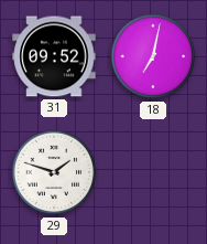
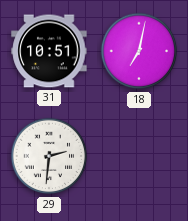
31: 09:52 -> 10:51
29: 1:48 -> 2:31
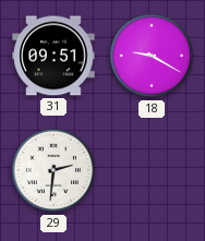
31: 10:51 -> 09:51
18: 7:02 -> 9:20
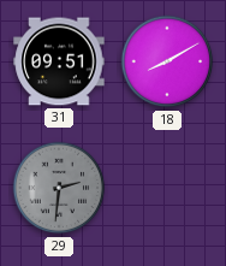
18: 9:20 -> 8:10
29 dial: white -> grey
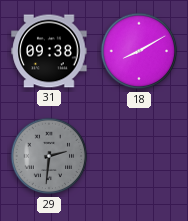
31: 09:51 -> 09:38
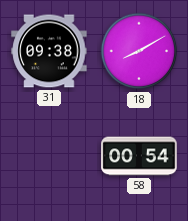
29: 2:31 -> none
58: none -> 00:54
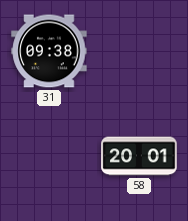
18: 8:10 -> none
58: 00:54 -> 20:01
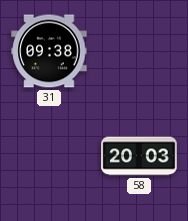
58: 20:01 -> 20:03
